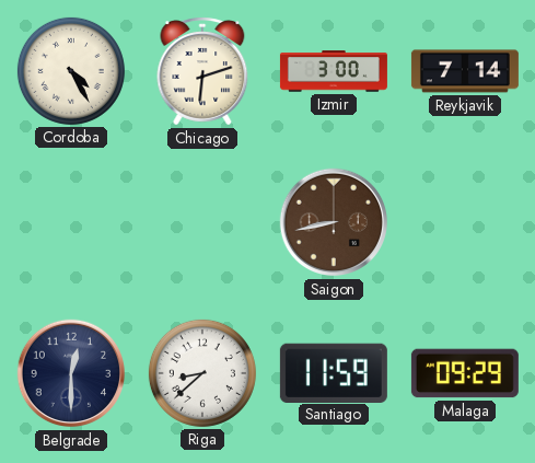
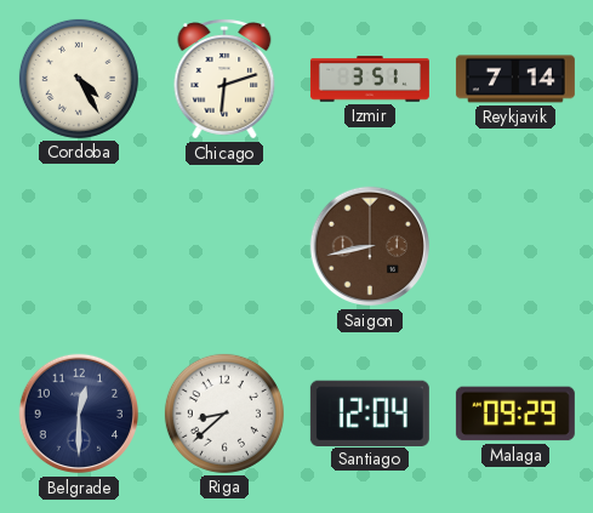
Izmir: 3:00 -> 3:51
Santiago: 11:59 -> 12:04
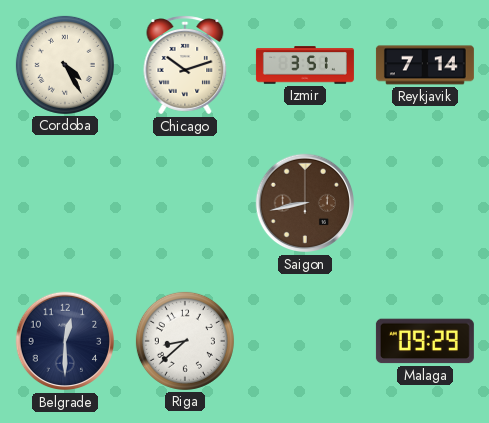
Chicago: 6:12 -> 10:12
Santiago: 12:04 -> none
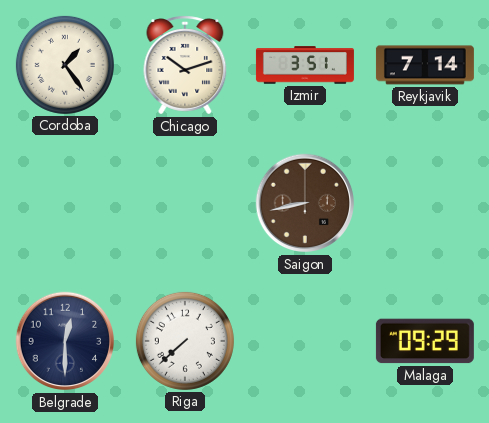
Cordoba: 4:25 -> 1:24
Riga: 8:38 -> 7:38
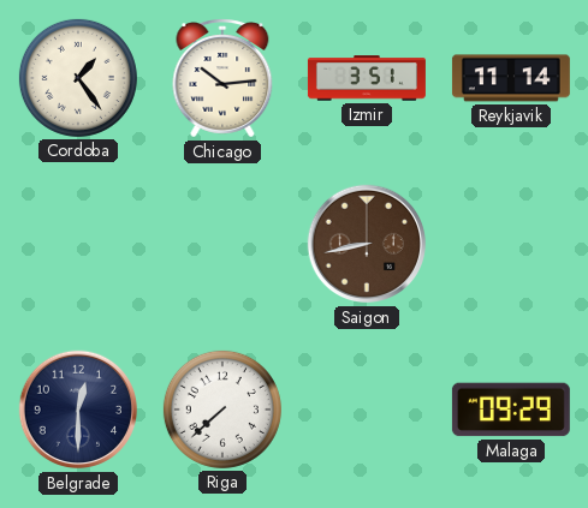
Chicago: 10:12 -> 10:14
Reykjavik: 7:14 -> 11:14
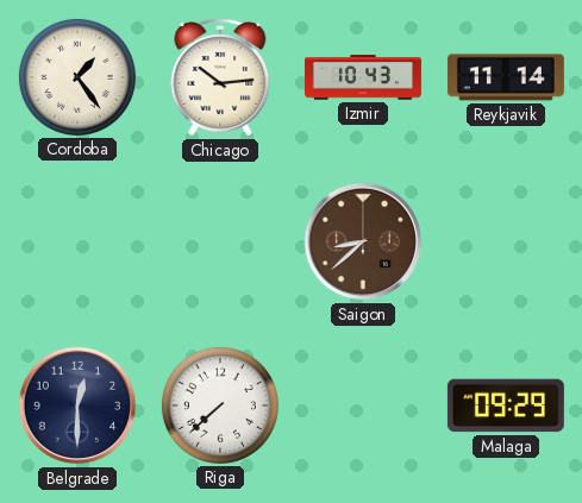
Izmir: 3:51 -> 10:43
Saigon: 8:43 -> 8:38
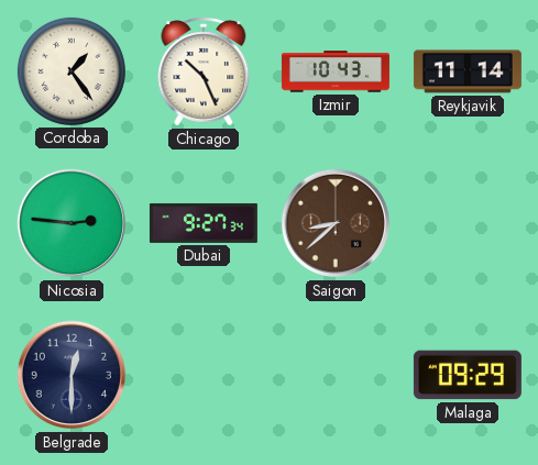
Chicago: 10:14 -> 10:26
Nicosia: none -> 2:46
Dubai: none -> 9:27
Riga: 7:38 -> none
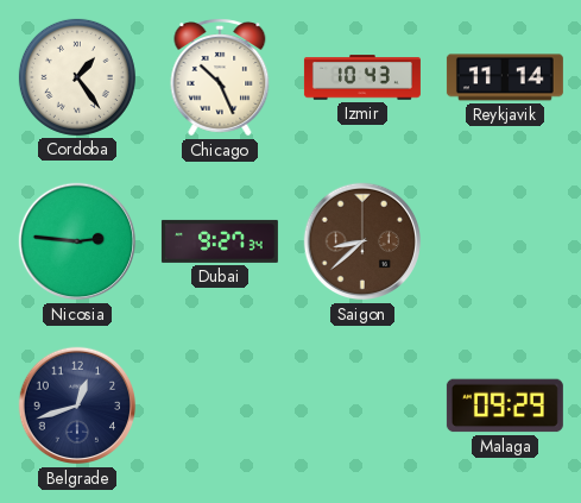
Belgrade: 12:30 -> 12:42
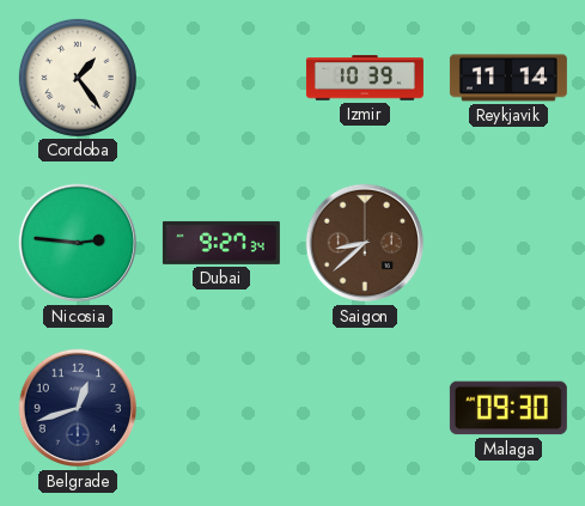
Chicago: 10:26 -> none
Izmir: 10:43 -> 10:39
Malaga: 09:29 -> 09:30
